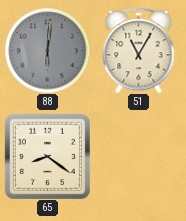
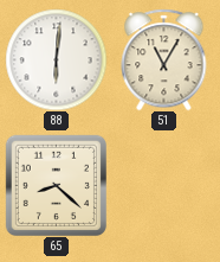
88 dial: grey -> white
65: 8:21 -> 8:22
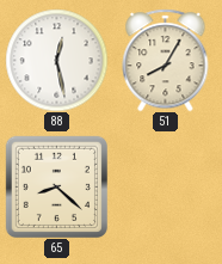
88: 6:01 -> 12:28
51: 11:05 -> 8:05
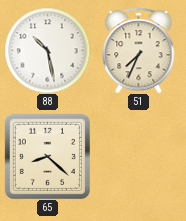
88: 12:28 -> 10:28
51: 8:05 -> 7:34
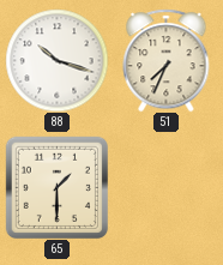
88: 10:28 -> 10:18
65: 8:22 -> 1:30
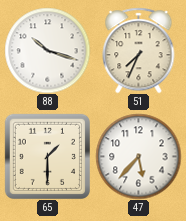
47: none -> 5:37
